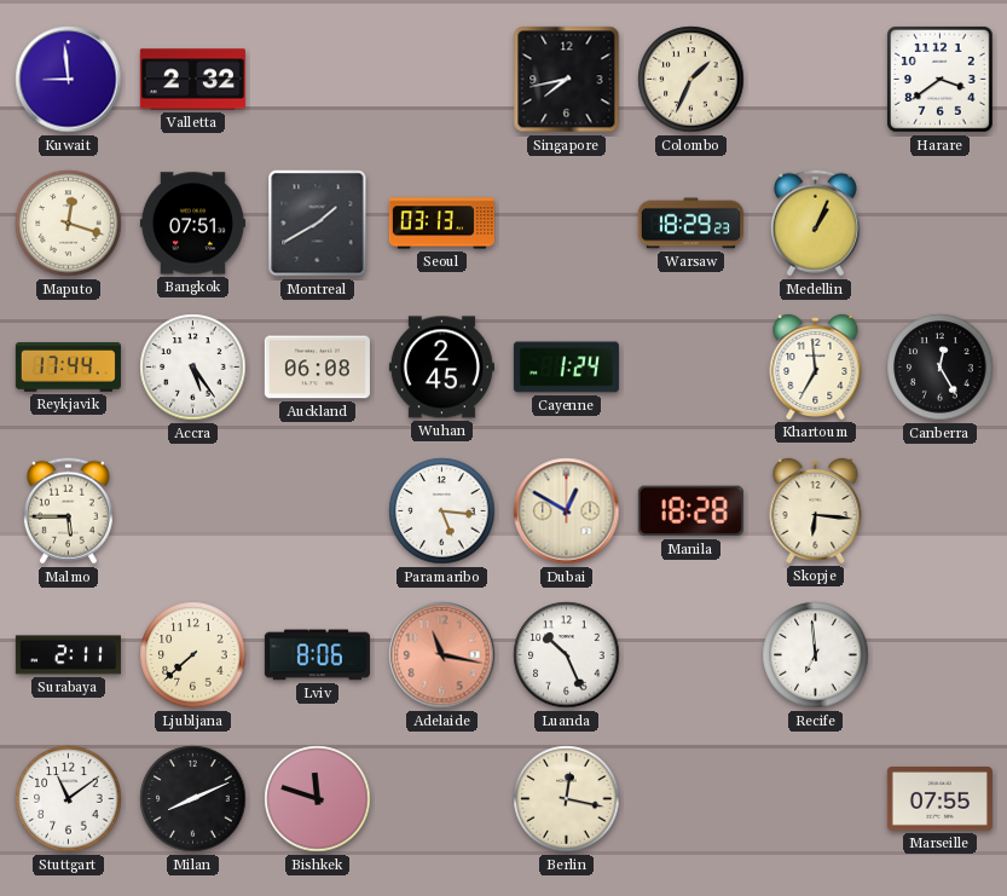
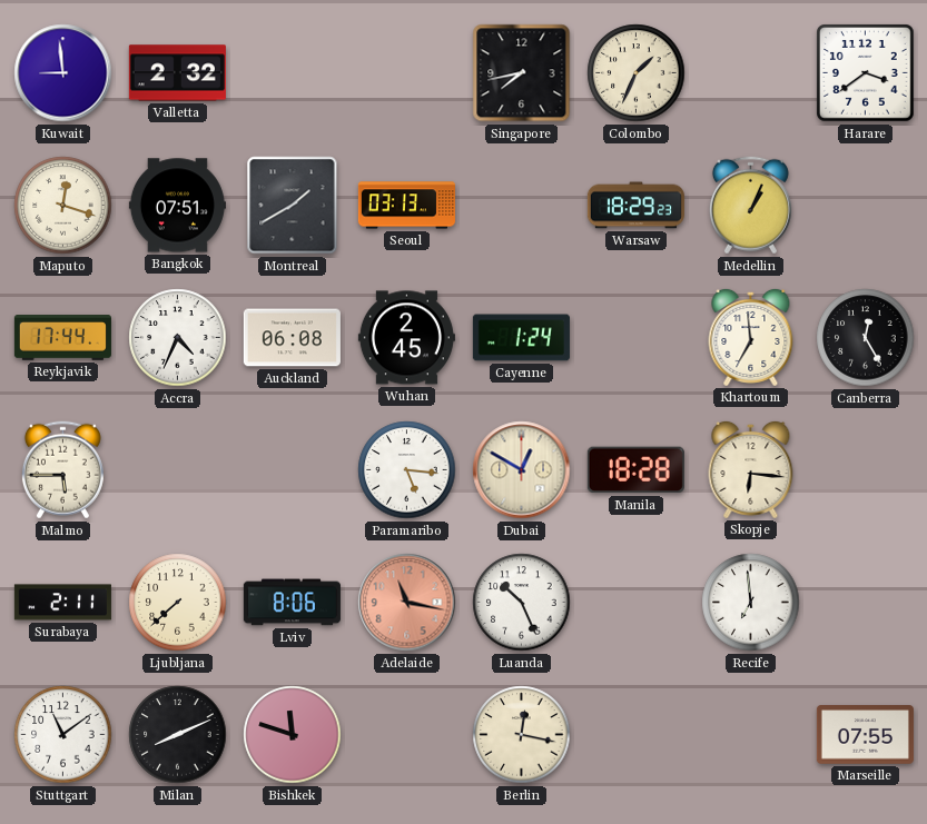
Accra: 5:24 -> 4:34
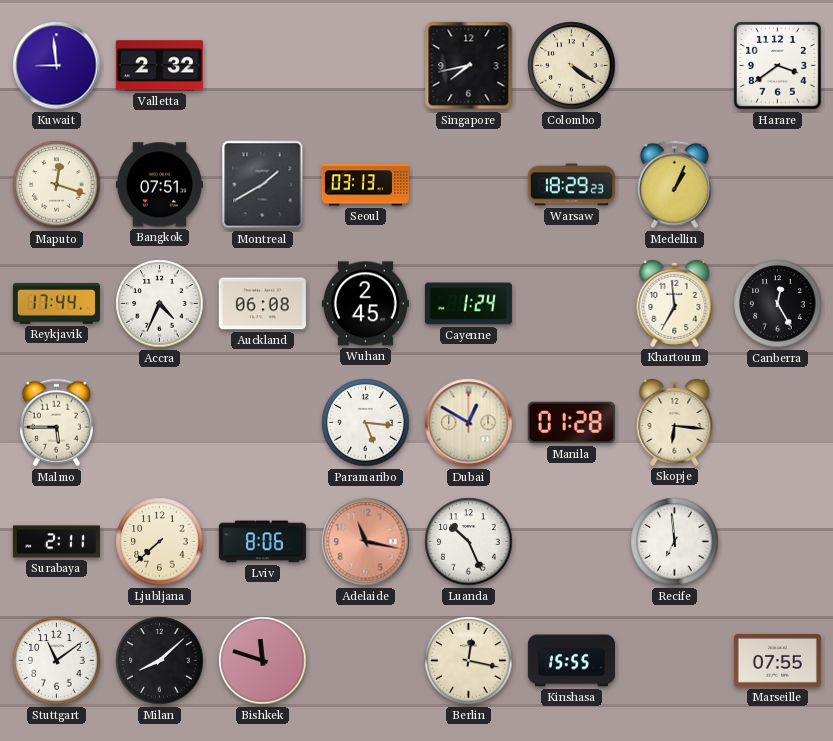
Colombo: 1:34 -> 4:21
Manila: 18:28 -> 01:28
Milan: 8:11 -> 8:08
Kinshasa: none -> 15:55
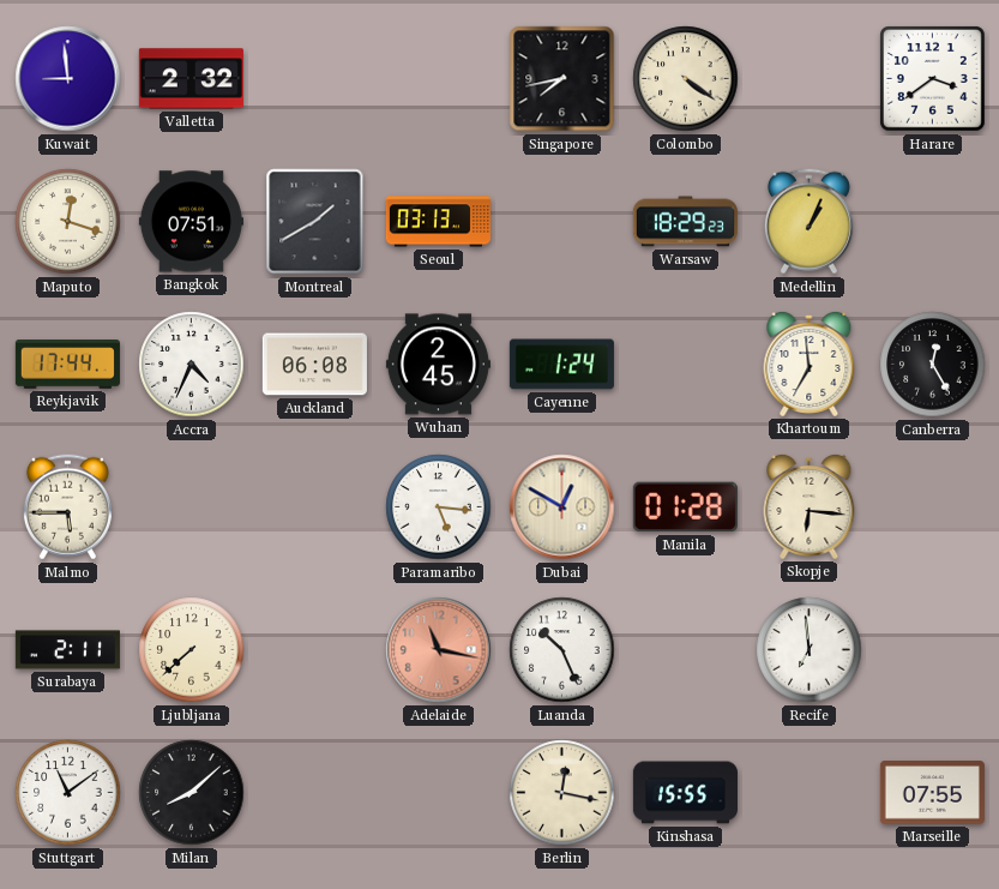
Lviv: 8:06 -> none
Bishkek: 11:48 -> none
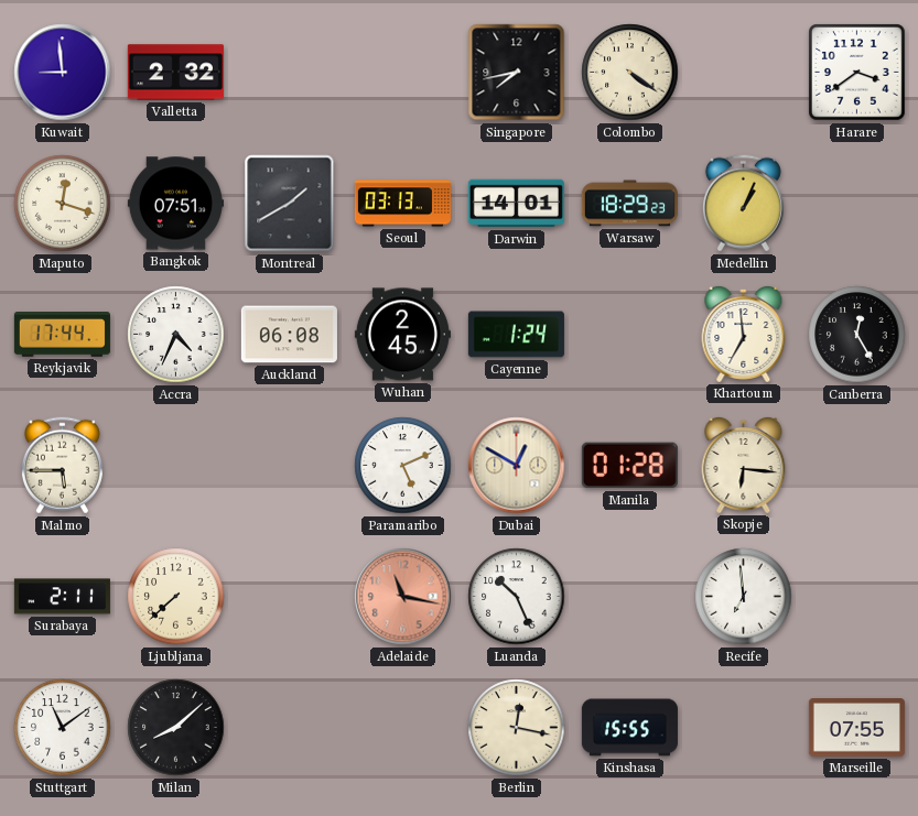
Darwin: none -> 14:01
Paramaribo: 5:16 -> 5:11
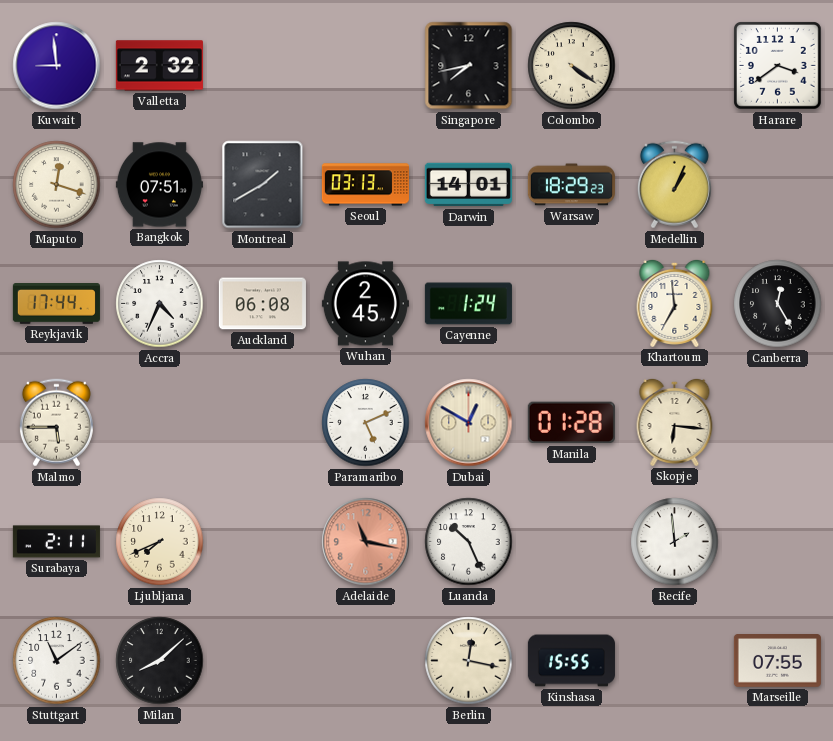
Ljubljana: 7:38 -> 7:41
Recife: 6:59 -> 1:59
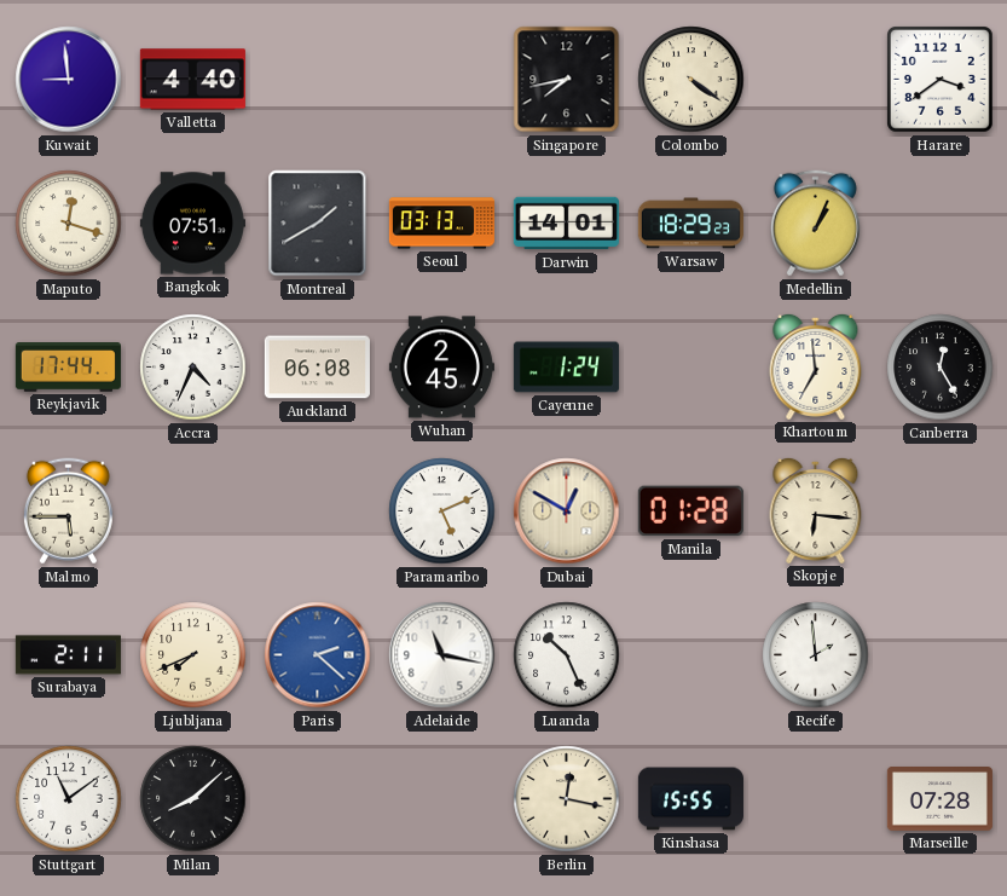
Valletta: 2:32 -> 4:40
Paris: none -> 2:22
Adelaide dial: salmon -> white
Marseille: 07:55 -> 07:28
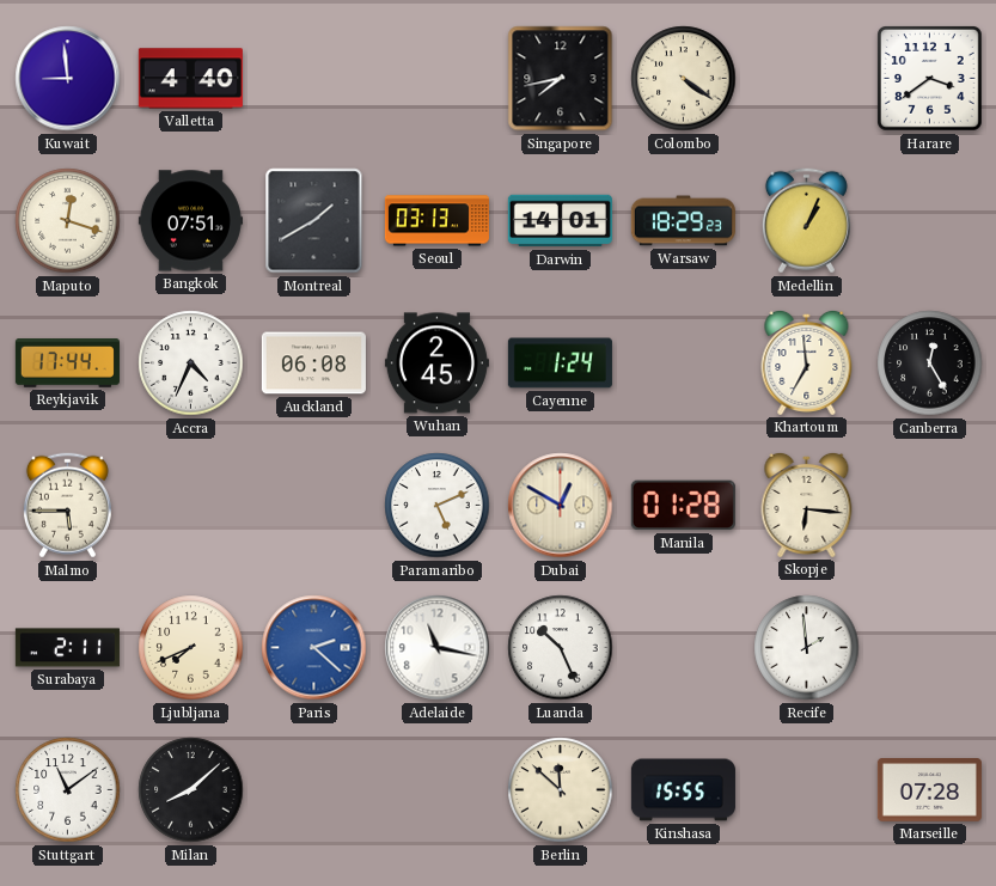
Berlin: 12:17 -> 11:52
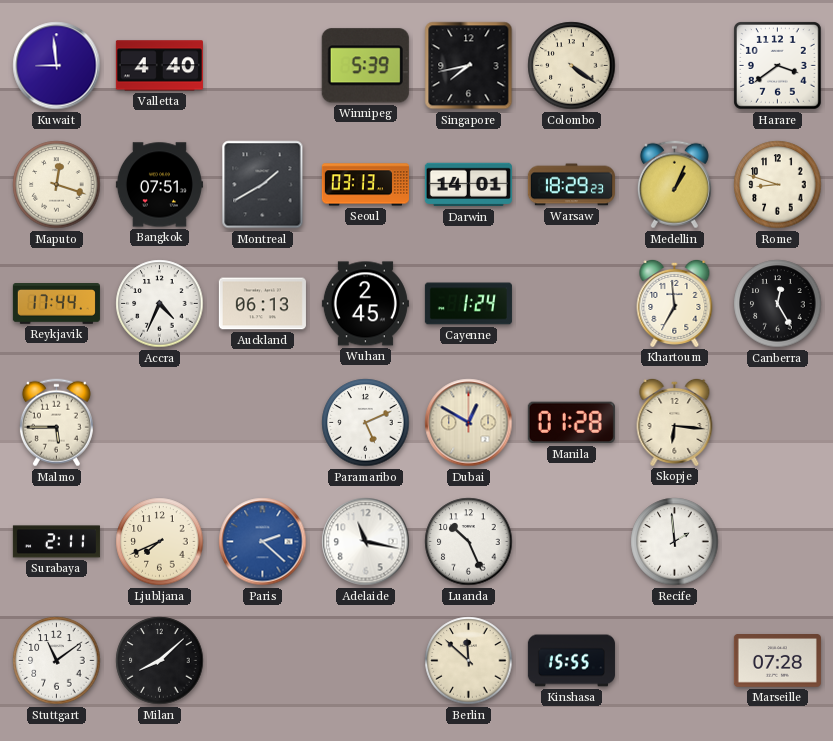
Winnipeg: none -> 5:39
Rome: none -> 8:48
Auckland: 06:08 -> 06:13
